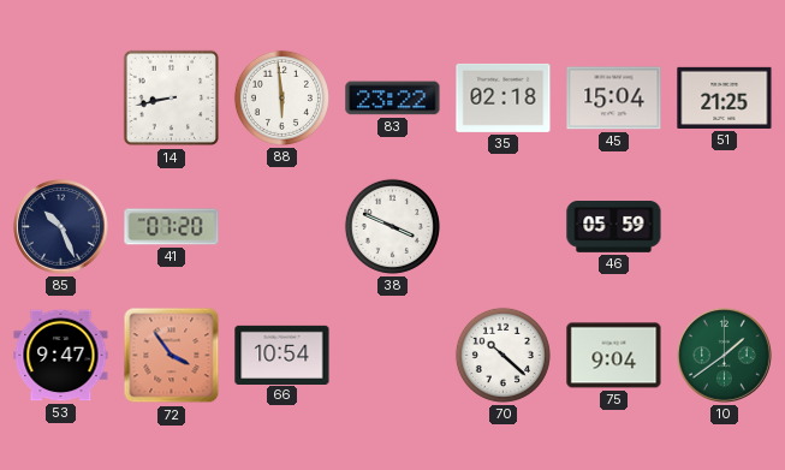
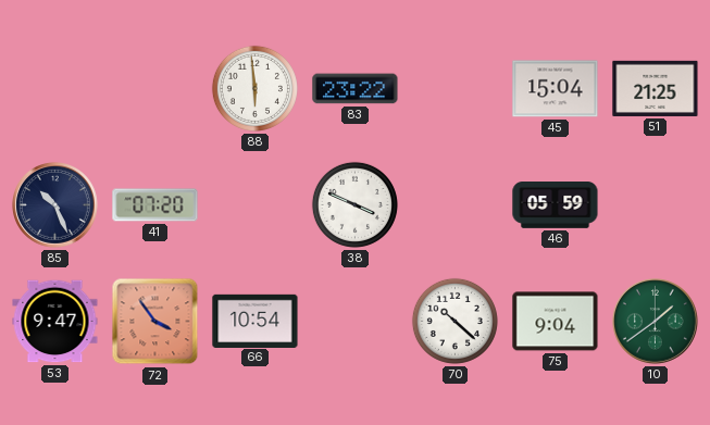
14: 8:43 -> none
35: 02:18 -> none
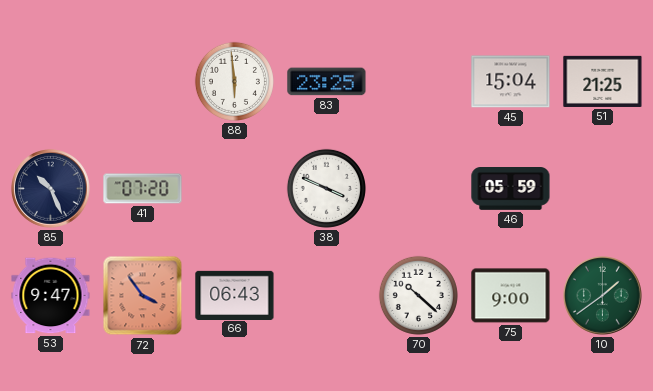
83: 23:22 -> 23:25
66: 10:54 -> 06:43
75: 9:04 -> 9:00
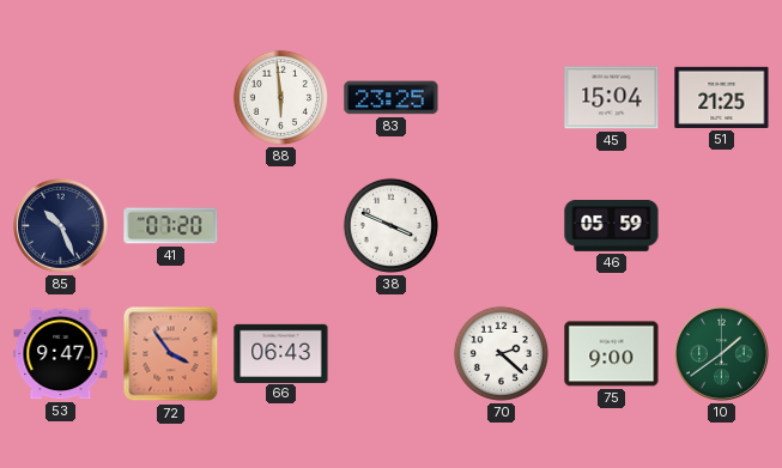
70: 10:22 -> 2:22
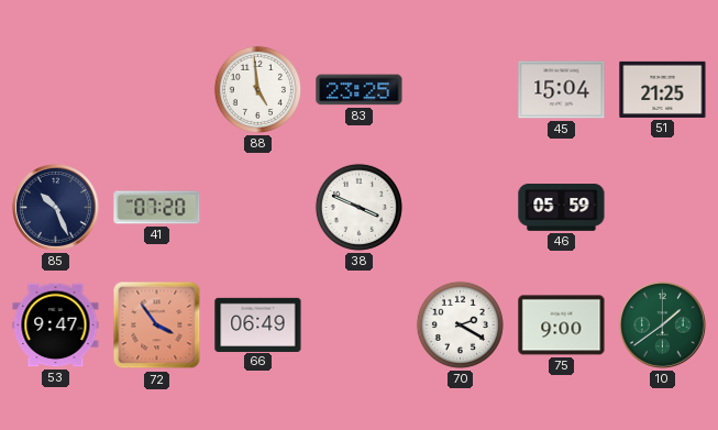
88: 5:59 -> 4:59
66: 06:43 -> 06:49
70: 2:22 -> 2:20
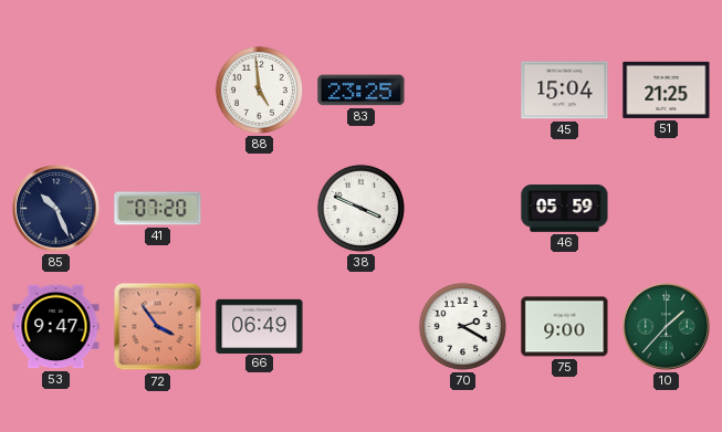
10: 1:39 -> 1:37
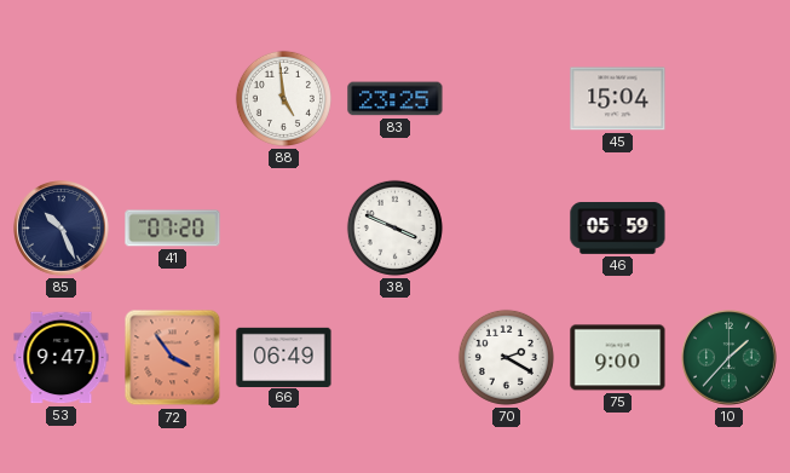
51: 21:25 -> none
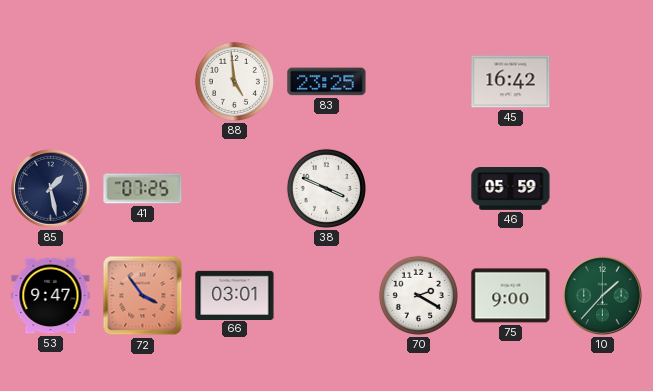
45: 15:04 -> 16:42
85: 10:26 -> 1:28
41: 07:20 -> 07:25
66: 06:49 -> 03:01
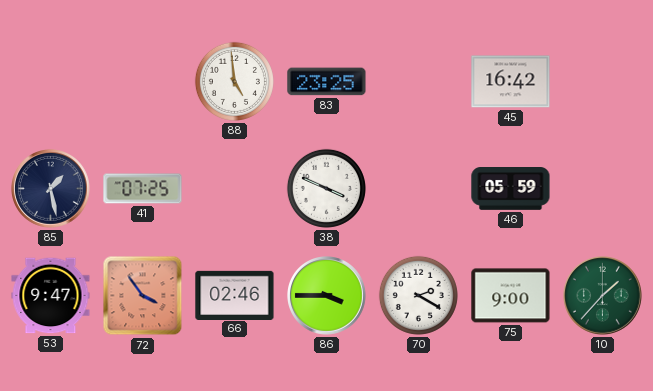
66: 03:01 -> 02:46
86: none -> 3:45
